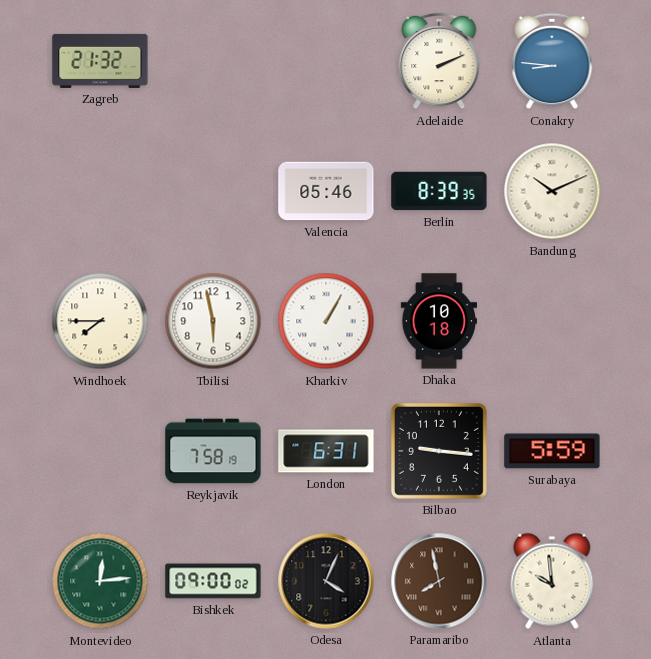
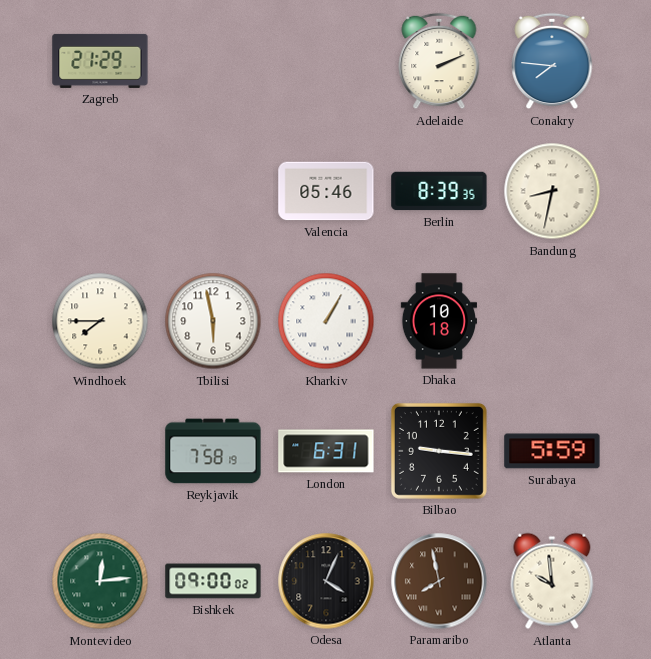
Zagreb: 21:32 -> 21:29
Conakry: 8:46 -> 7:46
Bandung: 10:11 -> 8:32
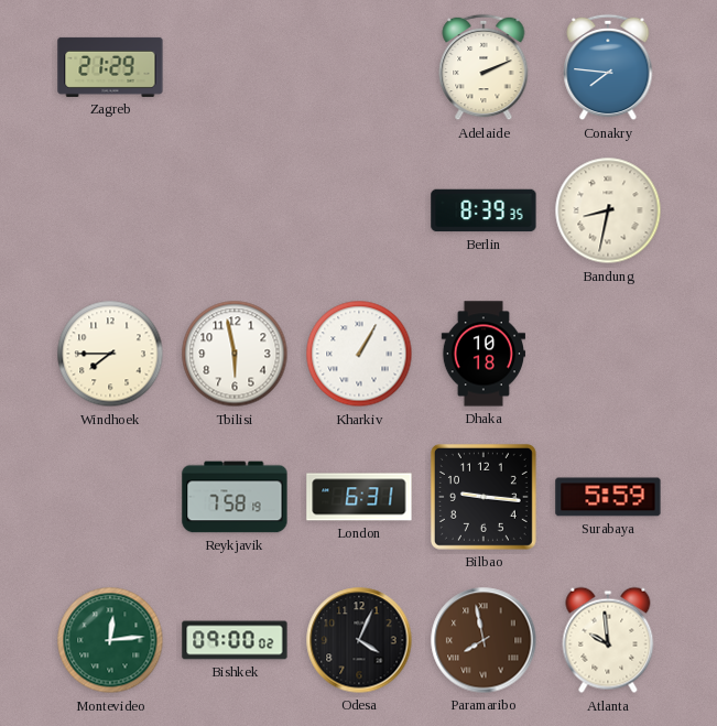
Valencia: 05:46 -> none
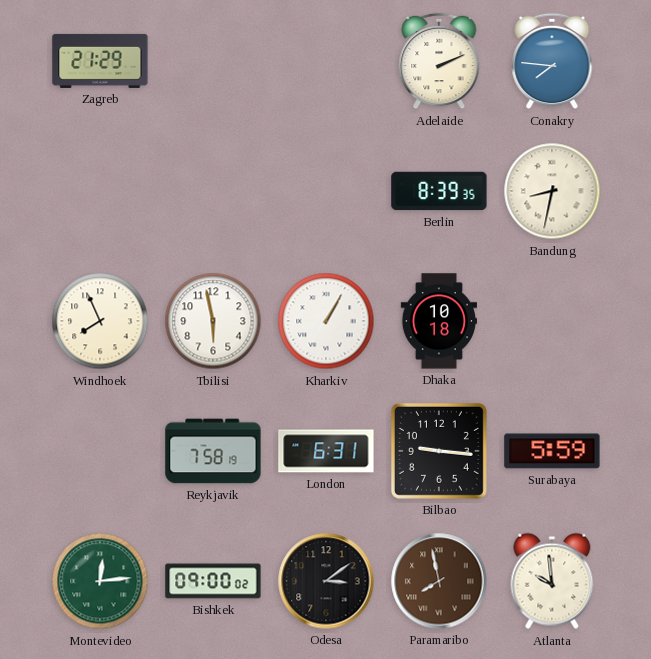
Windhoek: 7:45 -> 7:56
Odesa: 4:04 -> 3:09
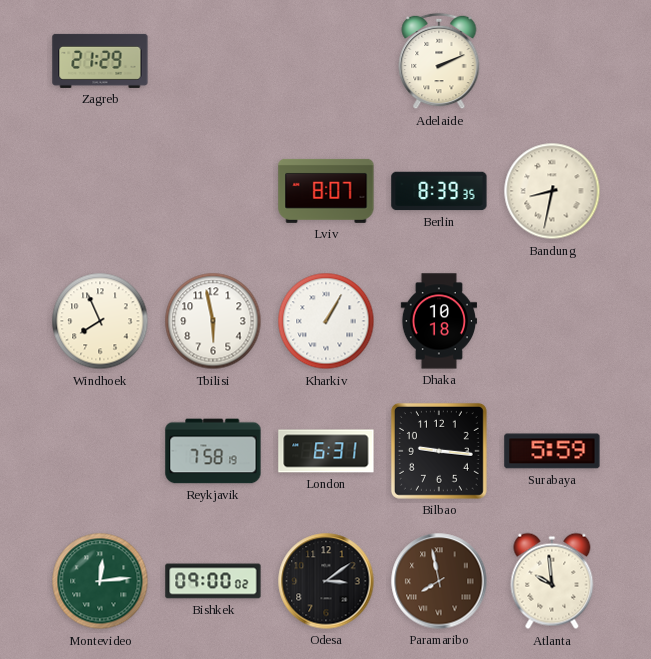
Conakry: 7:46 -> none
Lviv: none -> 8:07
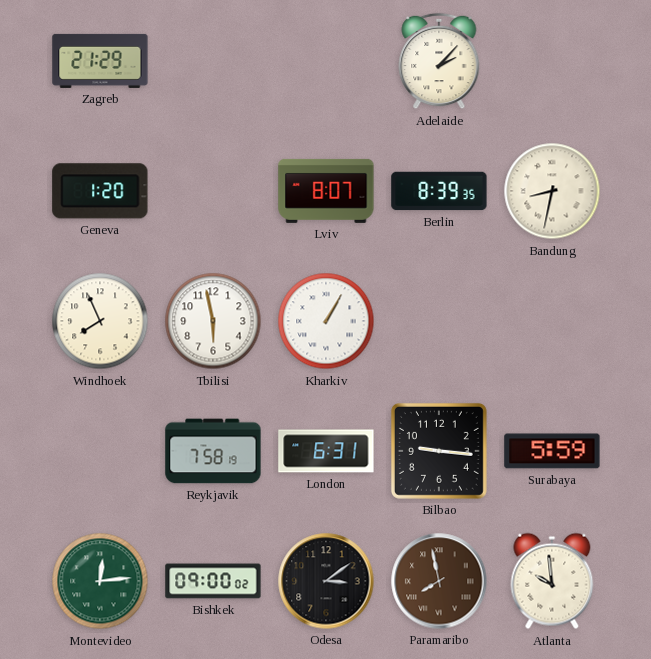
Adelaide: 2:11 -> 2:07
Geneva: none -> 1:20
Dhaka: 10:18 -> none
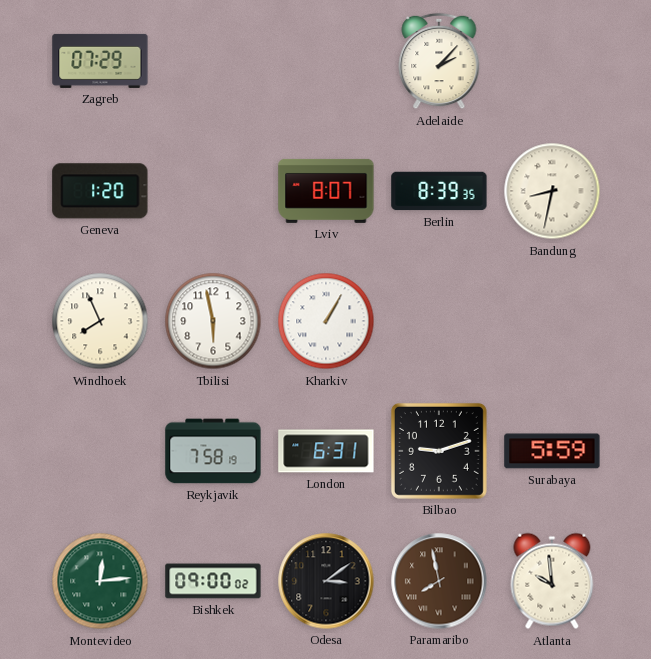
Zagreb: 21:29 -> 07:29
Bilbao: 9:16 -> 9:12
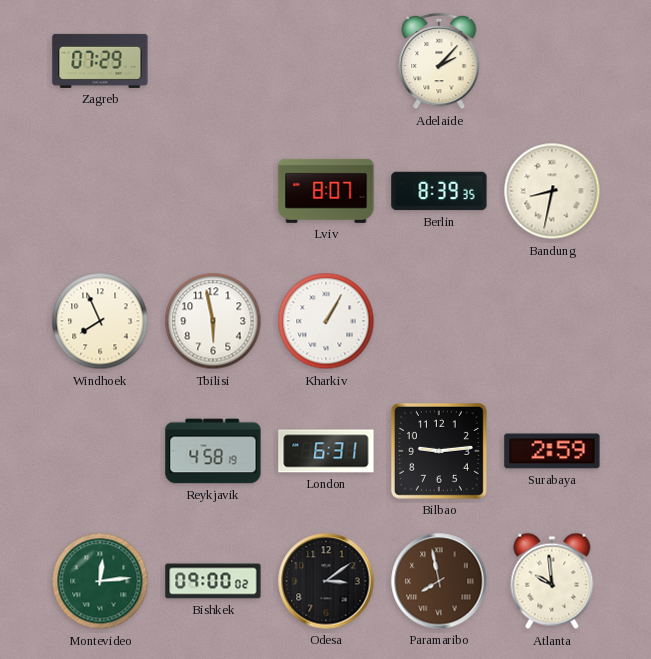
Geneva: 1:20 -> none
Reykjavik: 7:58 -> 4:58
Bilbao: 9:12 -> 9:14
Surabaya: 5:59 -> 2:59
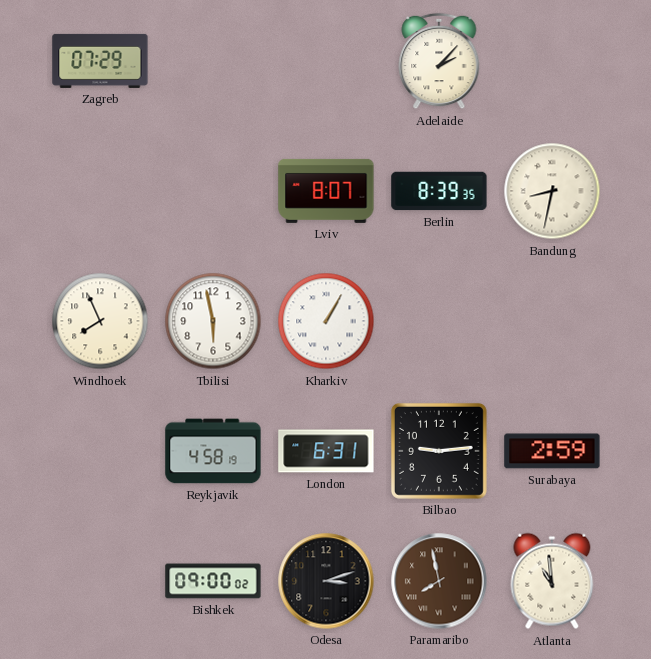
Montevideo: 12:14 -> none
Odesa: 3:09 -> 3:12
Atlanta: 9:59 -> 10:59
